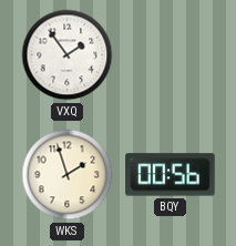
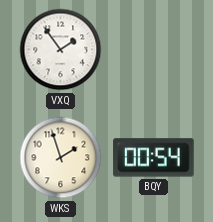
BQY: 00:56 -> 00:54
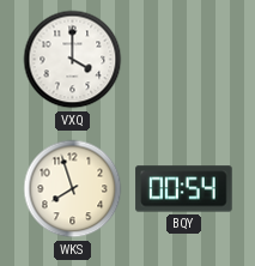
VXQ: 1:54 -> 4:00
WKS: 1:57 -> 7:57
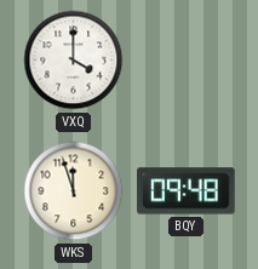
WKS: 7:57 -> 11:57
BQY: 00:54 -> 09:48
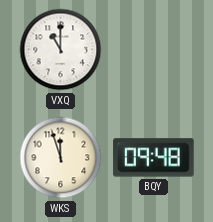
VXQ: 4:00 -> 11:00
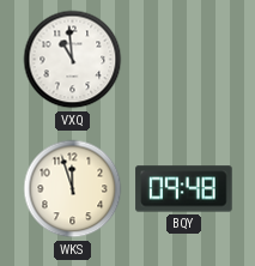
VXQ: 11:00 -> 10:59
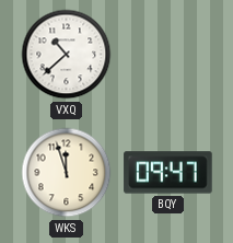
VXQ: 10:59 -> 10:38
BQY: 09:48 -> 09:47
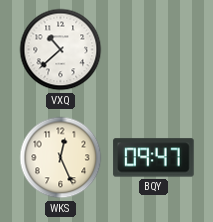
WKS: 11:57 -> 12:26
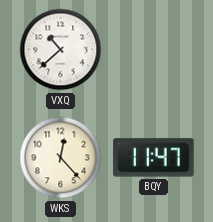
WKS: 12:26 -> 12:23
BQY: 09:47 -> 11:47
